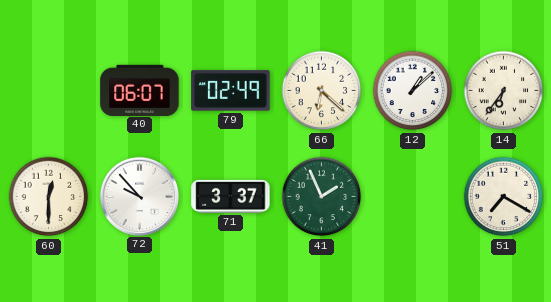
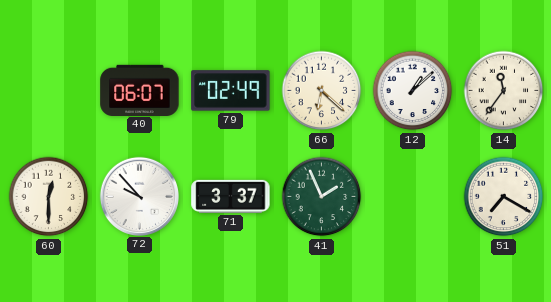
14: 6:36 -> 11:36
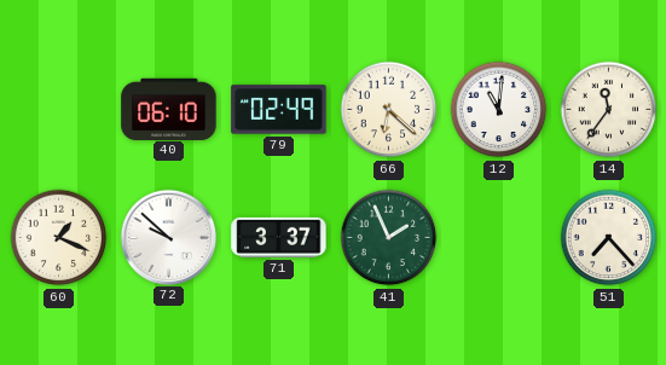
40: 06:07 -> 06:10
12: 1:08 -> 11:01
60: 12:30 -> 1:19
72: 9:53 -> 9:52
51: 7:20 -> 7:23
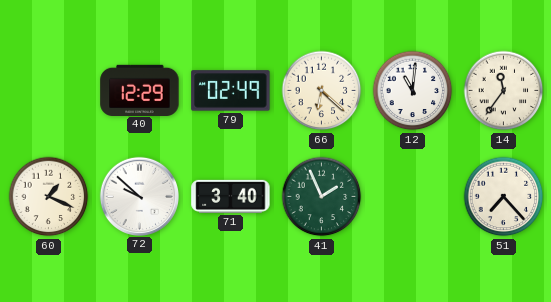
40: 06:10 -> 12:29
71: 3:37 -> 3:40
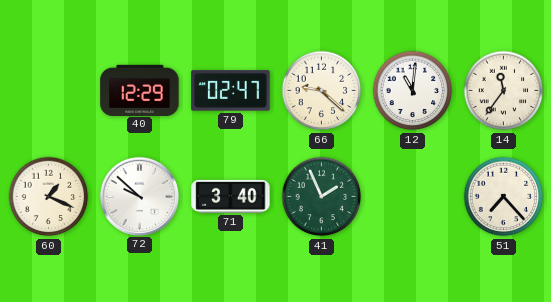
79: 02:49 -> 02:47
66: 6:22 -> 9:22
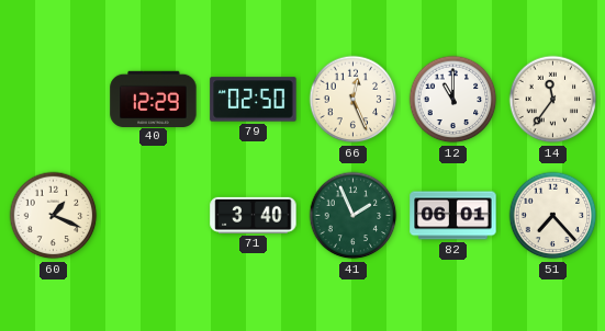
79: 02:47 -> 02:50
66: 9:22 -> 12:26
12: 11:01 -> 11:00
72: 9:52 -> none
82: none -> 06:01
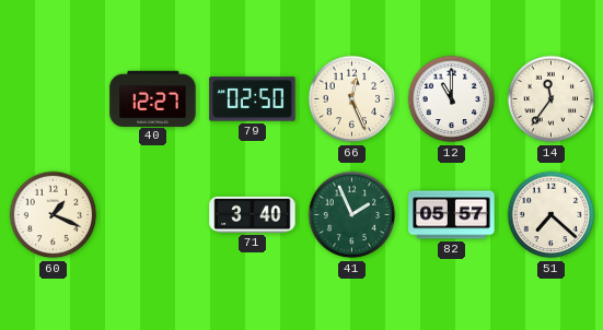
40: 12:29 -> 12:27
82: 06:01 -> 05:57
51: 7:23 -> 7:22
